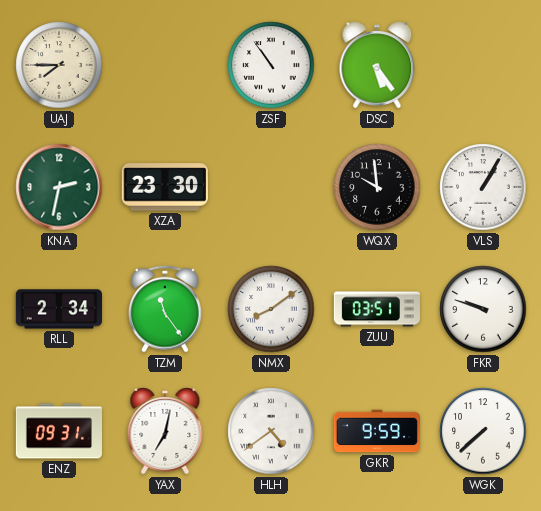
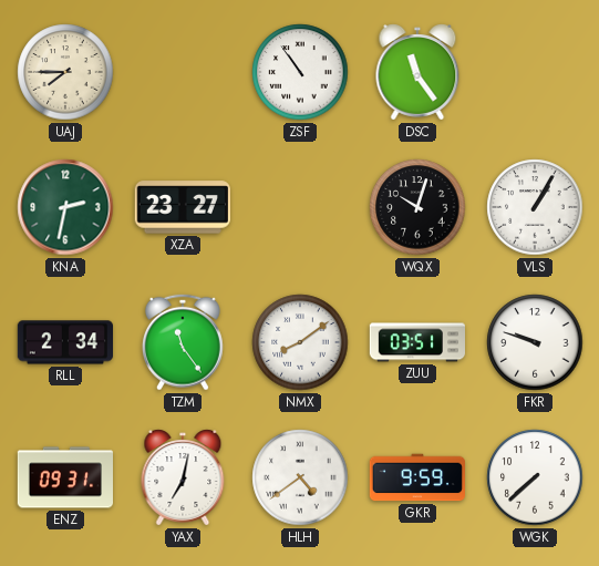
DSC: 5:24 -> 11:24
XZA: 23:30 -> 23:27
WQX: 9:59 -> 10:03
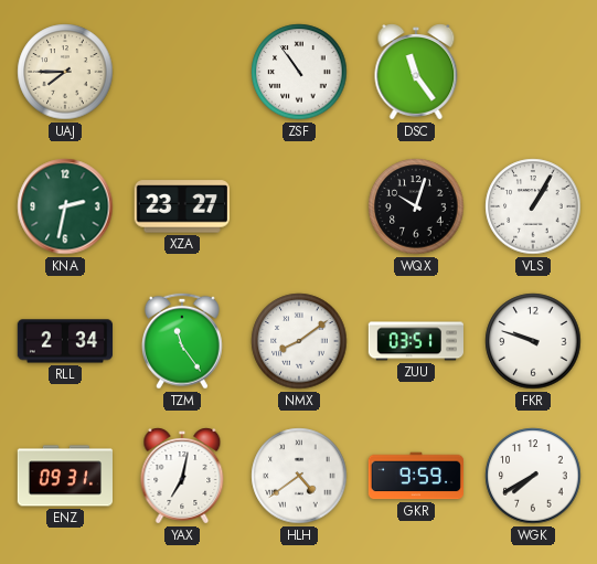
WGK: 7:38 -> 7:40
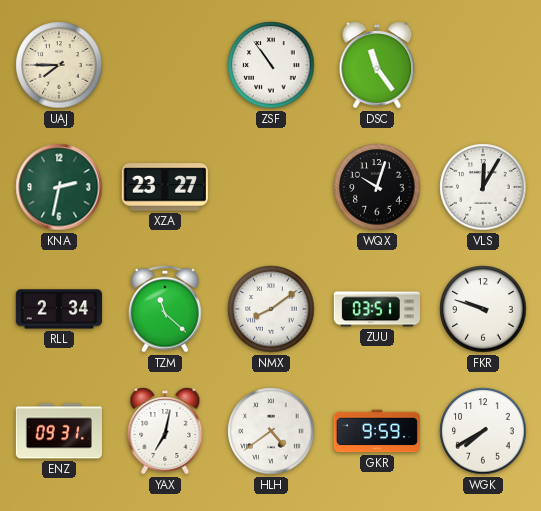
VLS: 1:05 -> 12:05
TZM: 11:24 -> 11:22
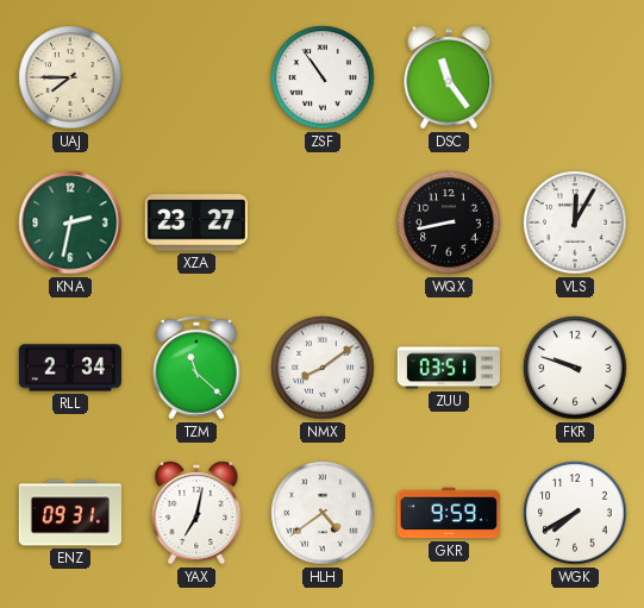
WQX: 10:03 -> 8:43
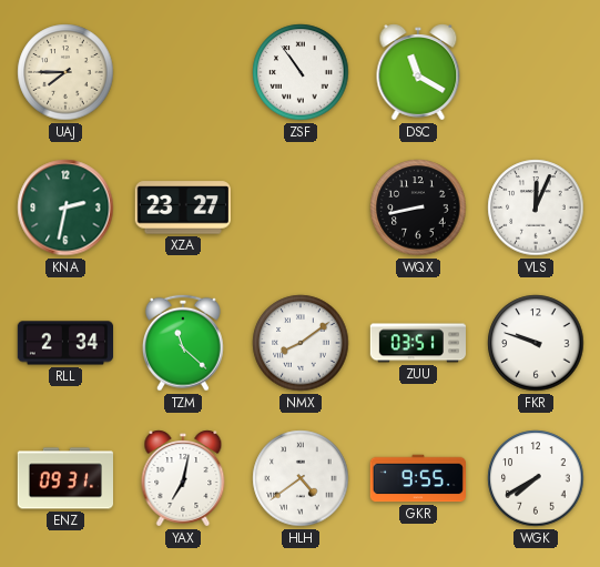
DSC: 11:24 -> 11:20
VLS: 12:05 -> 12:04
GKR: 9:59 -> 9:55
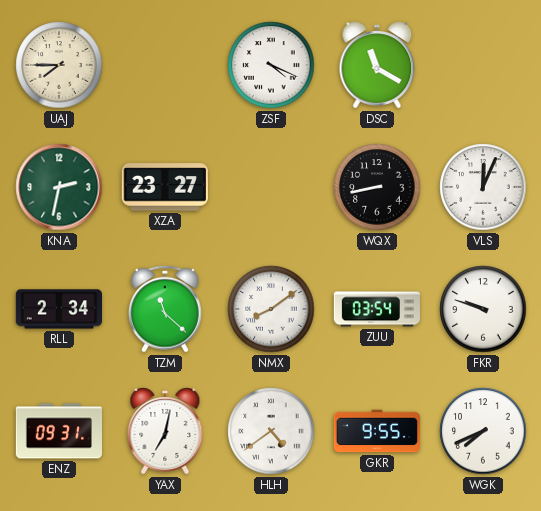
ZSF: 10:54 -> 4:19
ZUU: 03:51 -> 03:54
WGK: 7:40 -> 7:41
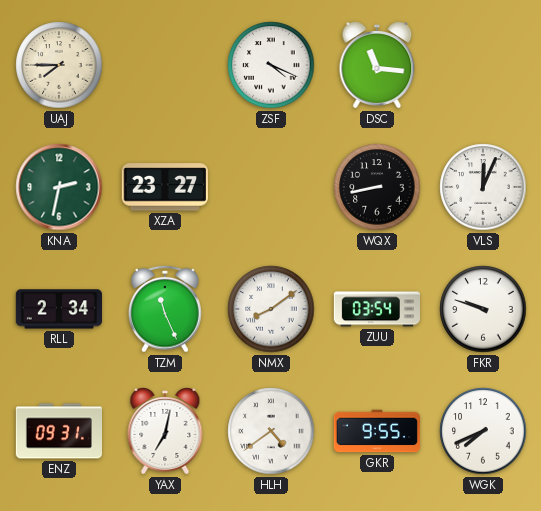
DSC: 11:20 -> 11:16
TZM: 11:22 -> 11:26
